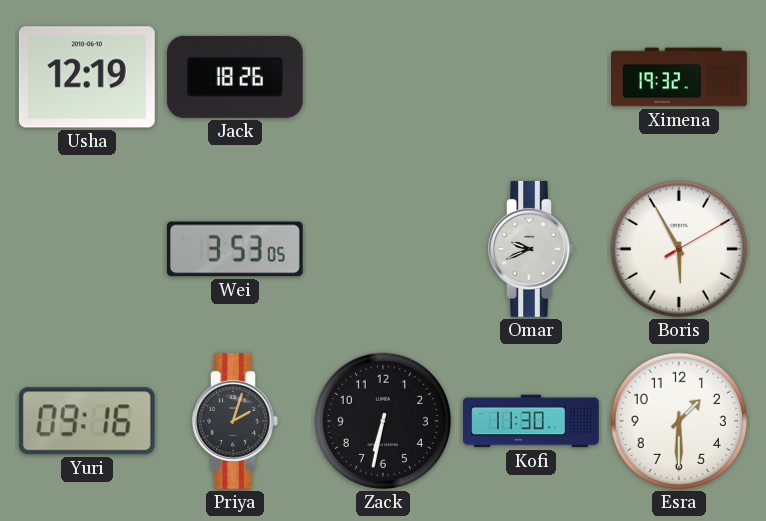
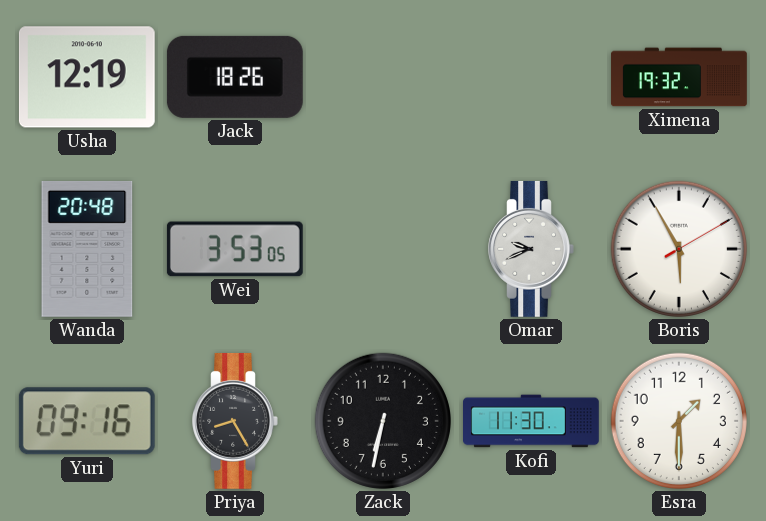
Wanda: none -> 20:48
Priya: 2:03 -> 8:25
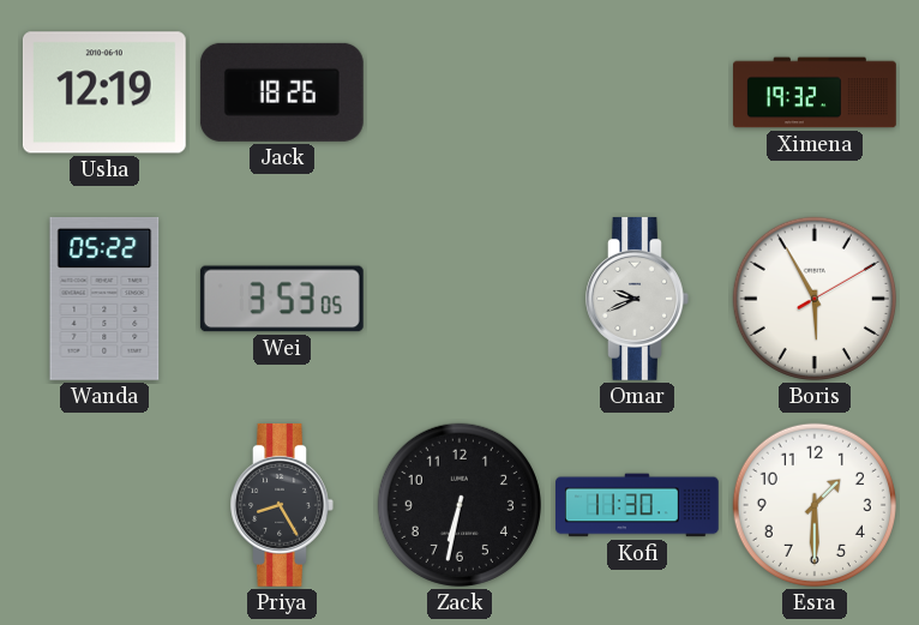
Wanda: 20:48 -> 05:22
Yuri: 09:16 -> none
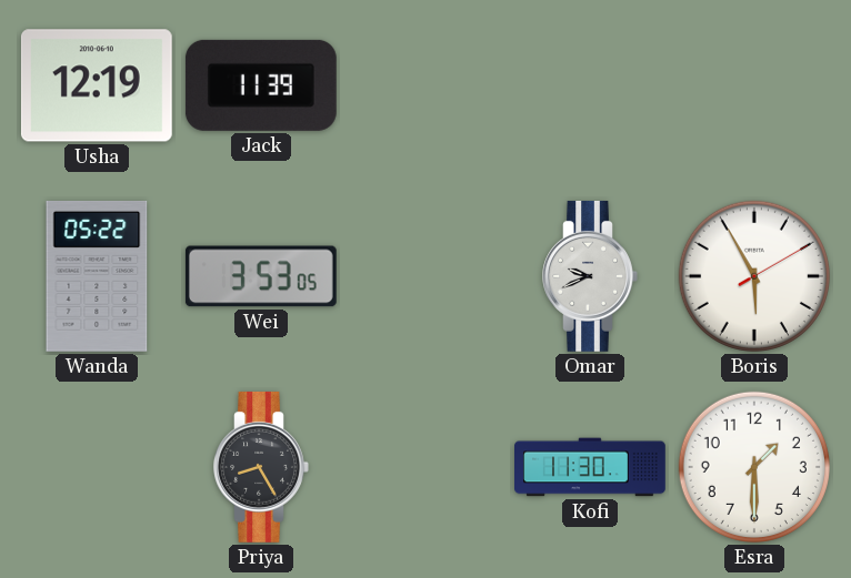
Jack: 18:26 -> 11:39
Ximena: 19:32 -> none
Zack: 6:32 -> none
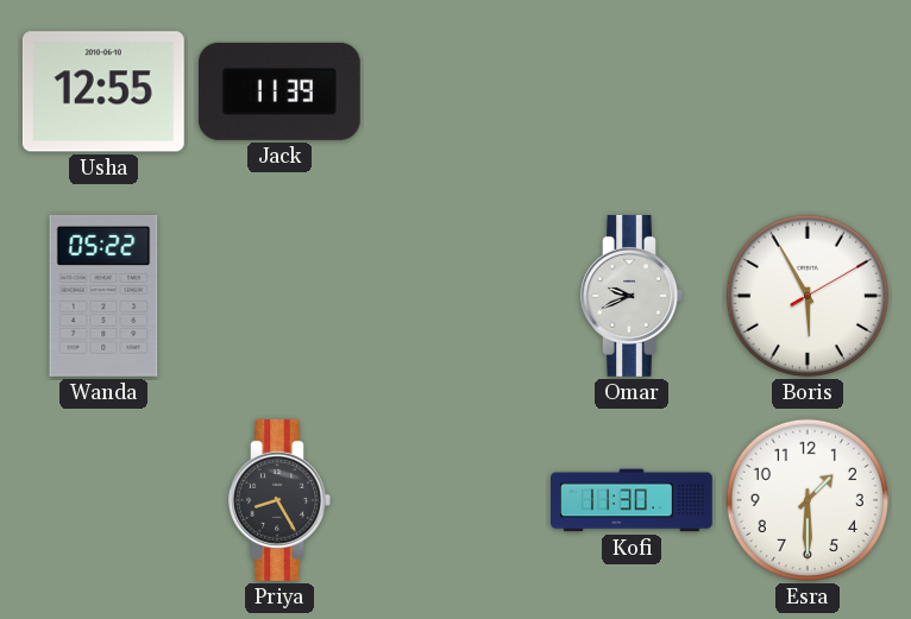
Usha: 12:19 -> 12:55
Wei: 3:53 -> none
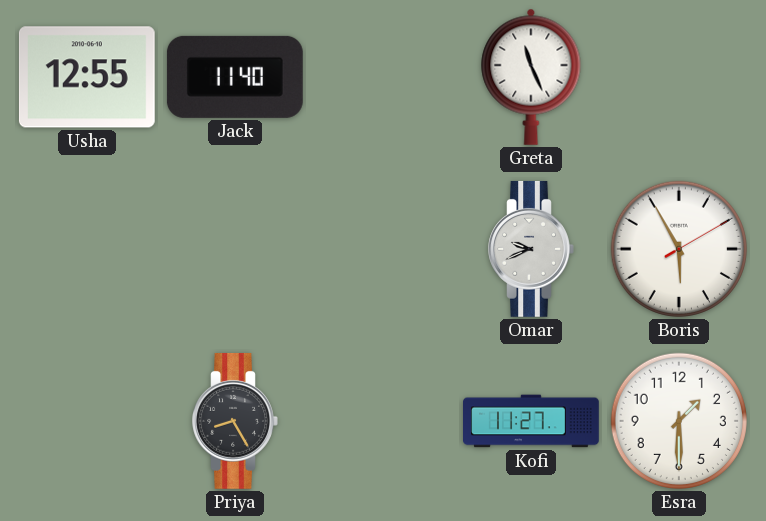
Jack: 11:39 -> 11:40
Greta: none -> 11:26
Wanda: 05:22 -> none
Kofi: 11:30 -> 11:27
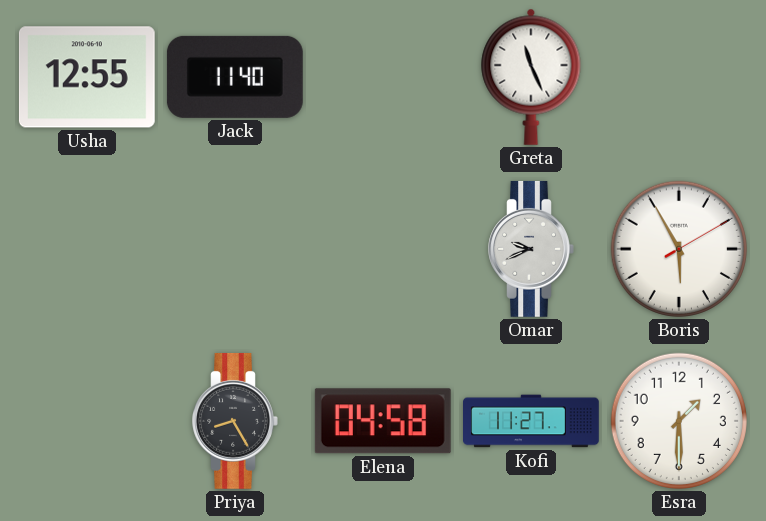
Elena: none -> 04:58
